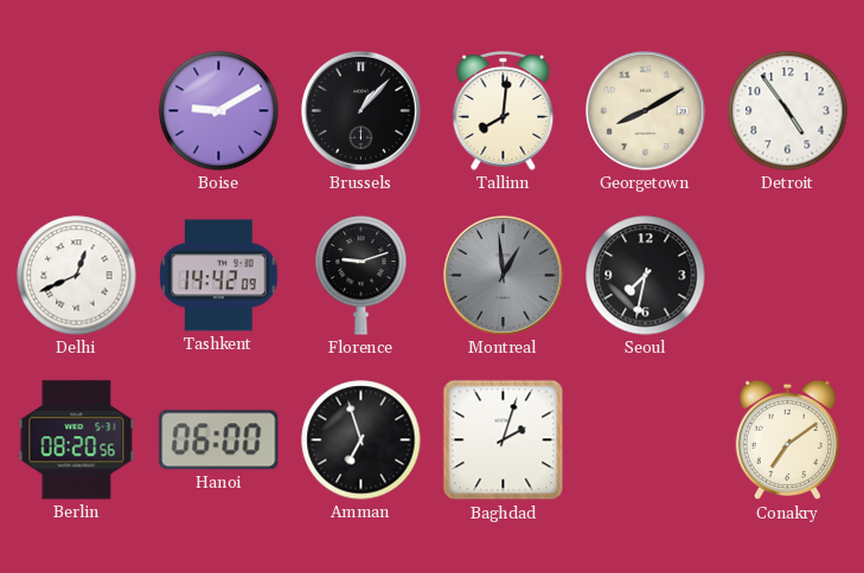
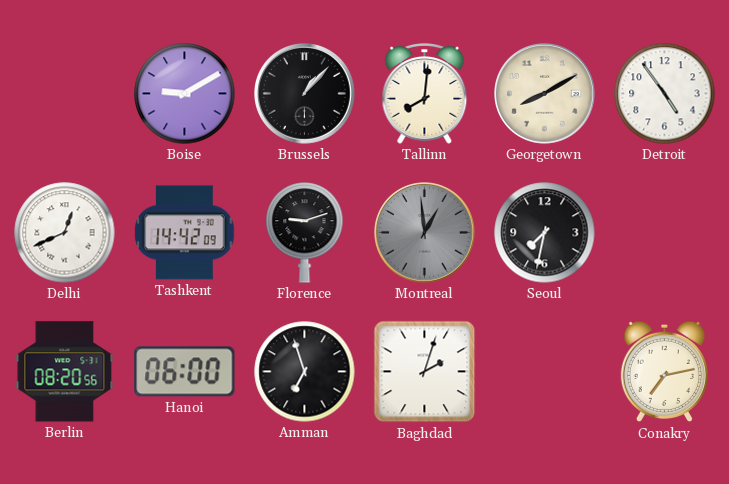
Conakry: 7:09 -> 7:13
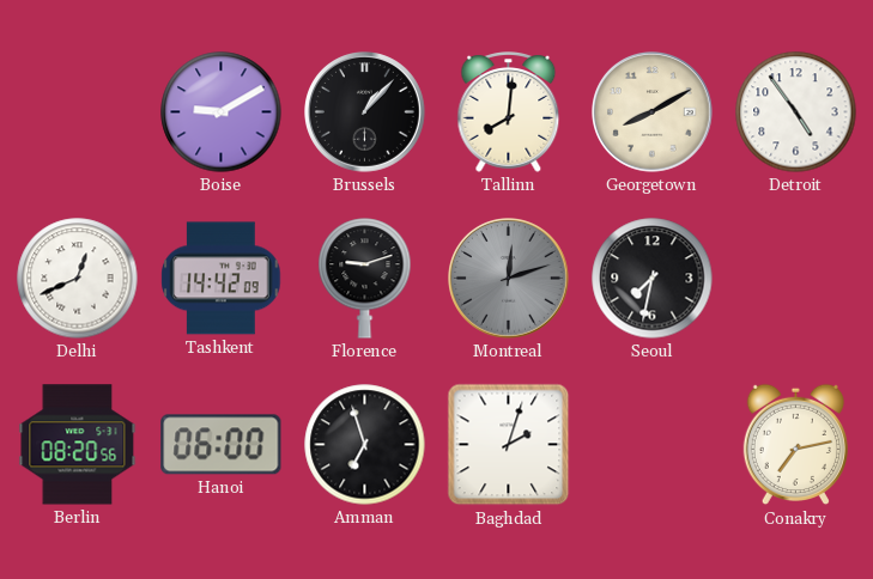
Montreal: 12:59 -> 12:12
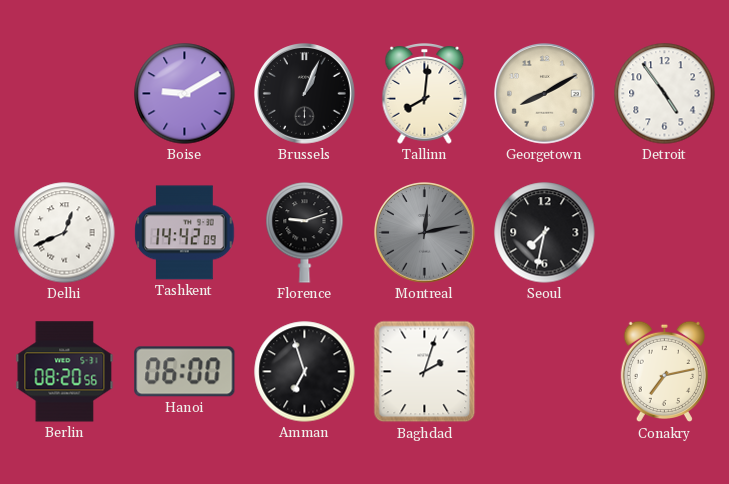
Brussels: 1:07 -> 1:04
Montreal: 12:12 -> 12:13
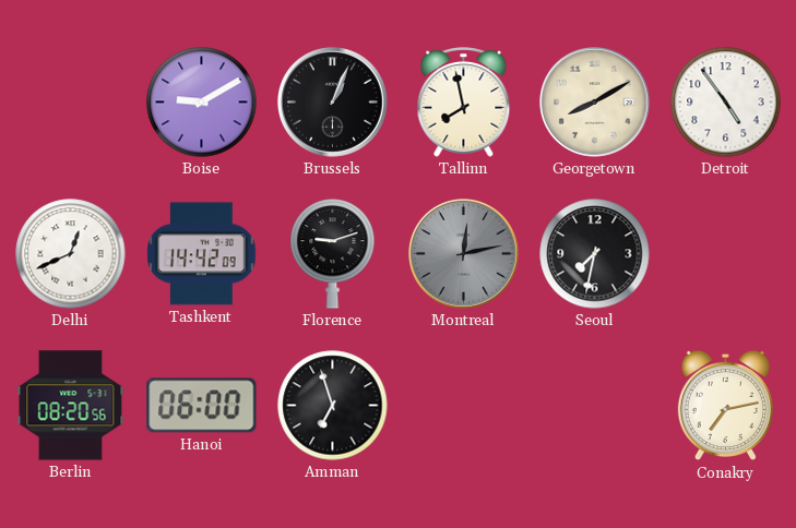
Tallinn: 8:01 -> 7:58
Baghdad: 2:03 -> none
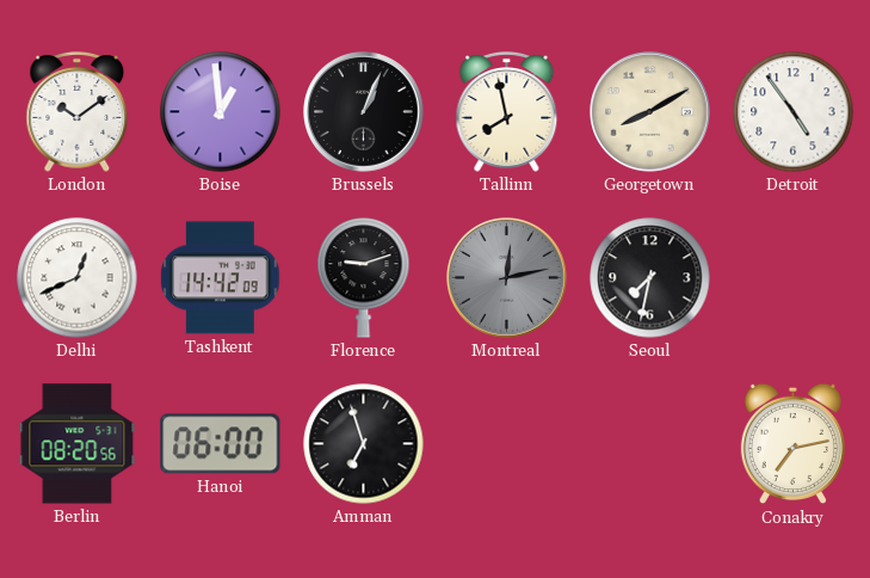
London: none -> 10:09
Boise: 9:10 -> 12:59
